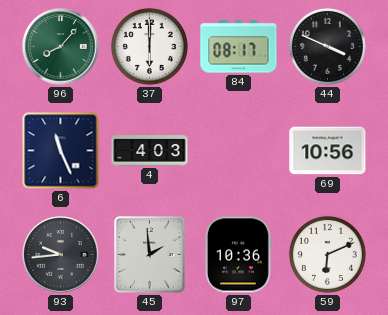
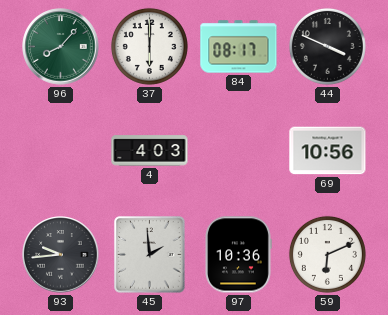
6: 11:26 -> none
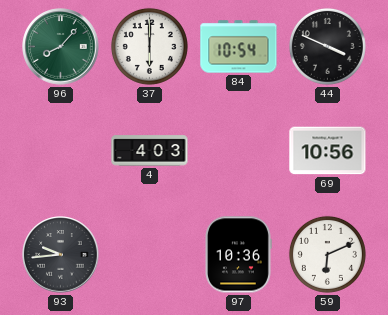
84: 08:17 -> 10:54
45: 1:59 -> none
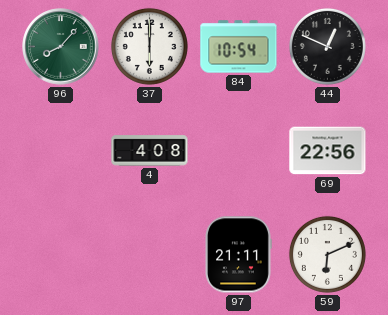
44: 3:49 -> 12:49
4: 4:03 -> 4:08
69: 10:56 -> 22:56
93: 9:44 -> none
97: 10:36 -> 21:11
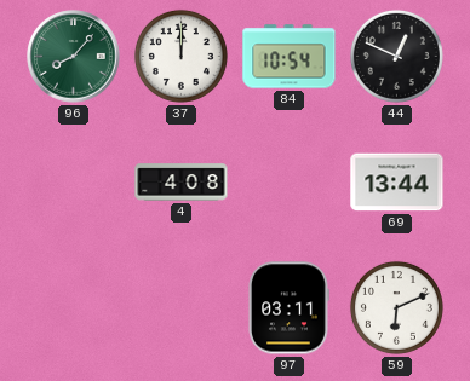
37: 6:00 -> 12:00
69: 22:56 -> 13:44
97: 21:11 -> 03:11
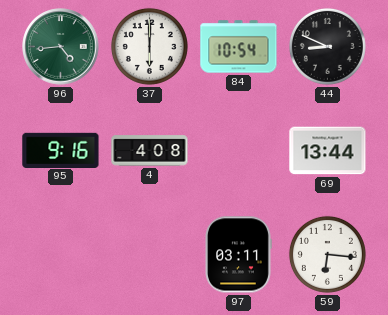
96: 8:07 -> 4:44
37: 12:00 -> 6:00
44: 12:49 -> 8:49
95: none -> 9:16
59: 6:11 -> 6:16
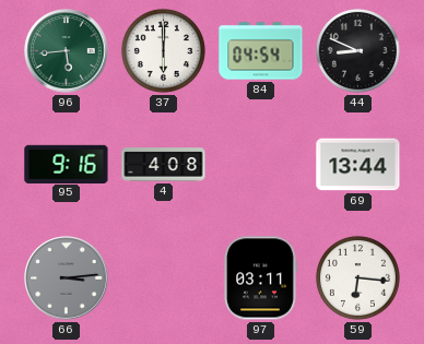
96: 4:44 -> 5:44
84: 10:54 -> 04:54
66: none -> 3:14
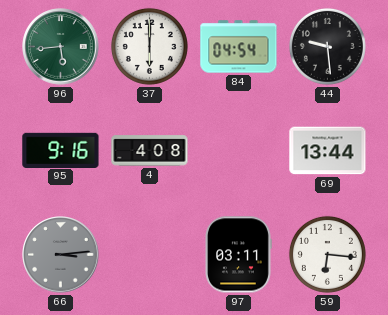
44: 8:49 -> 9:29
